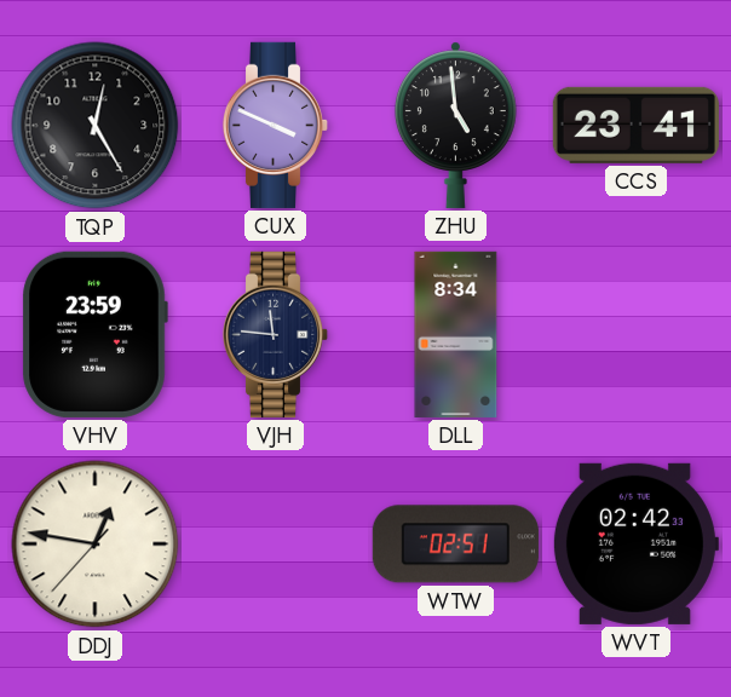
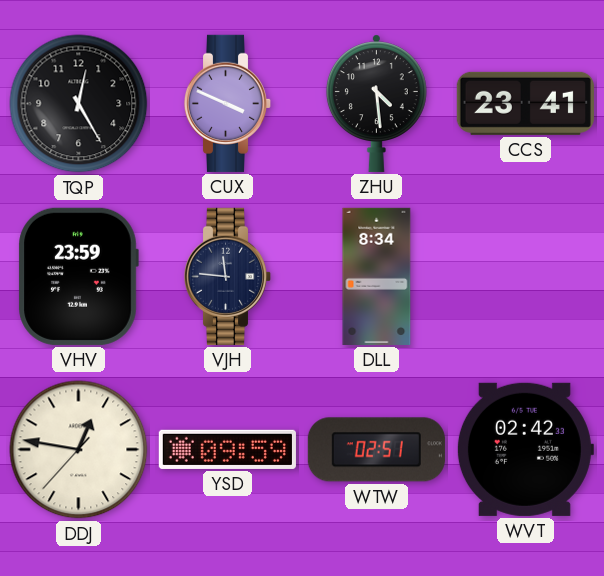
ZHU: 4:59 -> 4:29
YSD: none -> 09:59
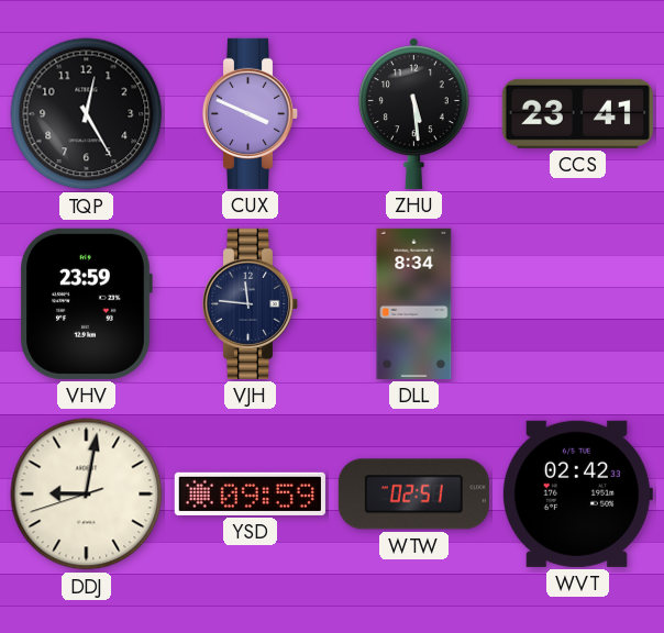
ZHU: 4:29 -> 5:29
DDJ: 12:46 -> 9:01
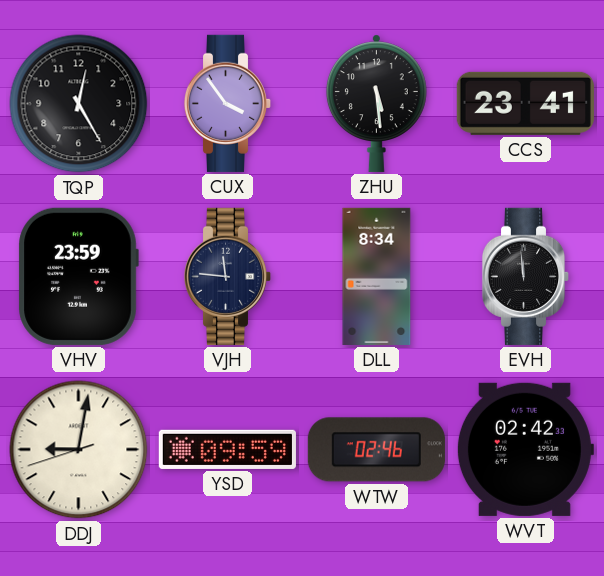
CUX: 3:49 -> 3:54
EVH: none -> 11:59
WTW: 02:51 -> 02:46
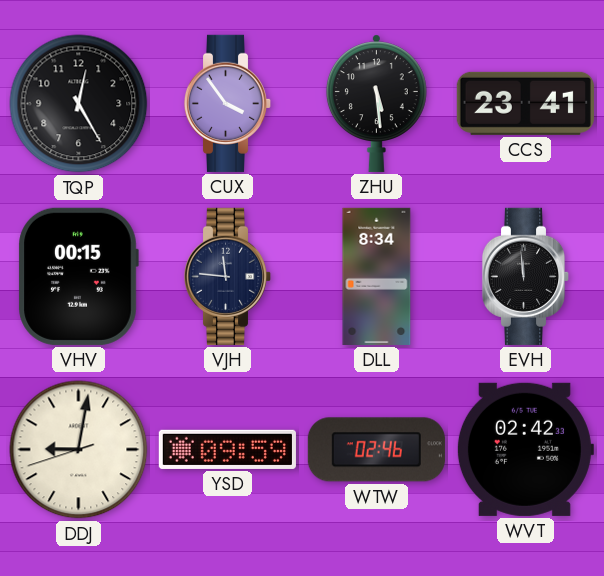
VHV: 23:59 -> 00:15
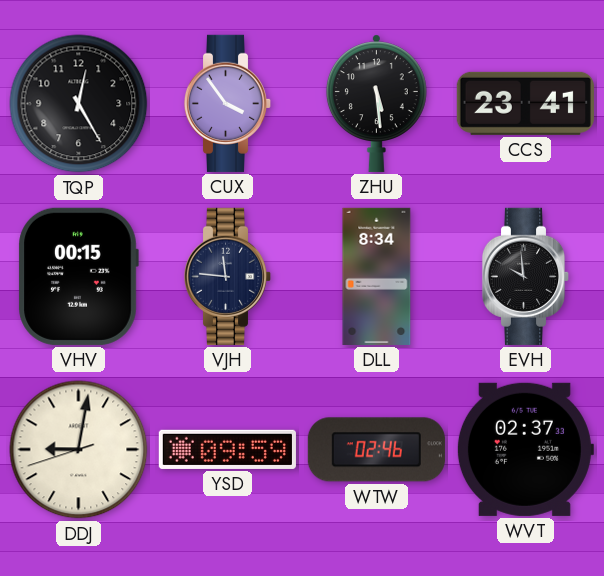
EVH: 11:59 -> 9:59
WVT: 02:42 -> 02:37
